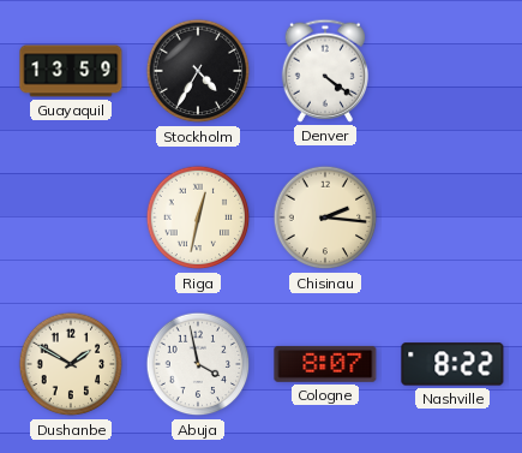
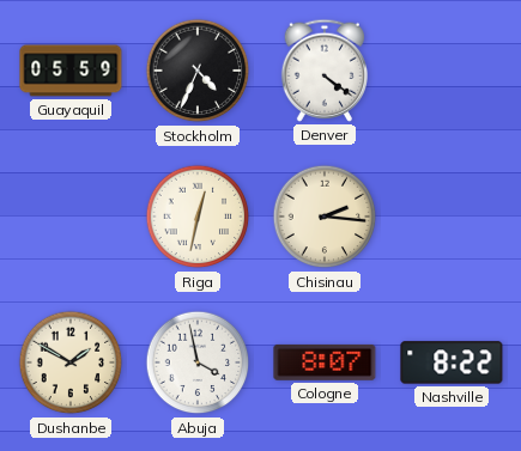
Guayaquil: 13:59 -> 05:59
Stockholm: 4:35 -> 4:34
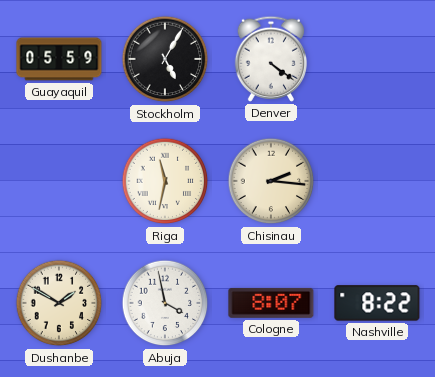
Stockholm: 4:34 -> 5:05
Riga: 12:32 -> 11:32
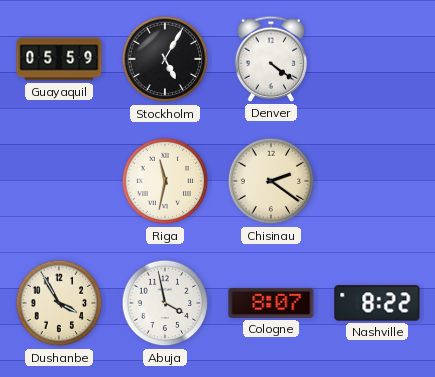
Chisinau: 2:16 -> 2:21
Dushanbe: 1:50 -> 3:55
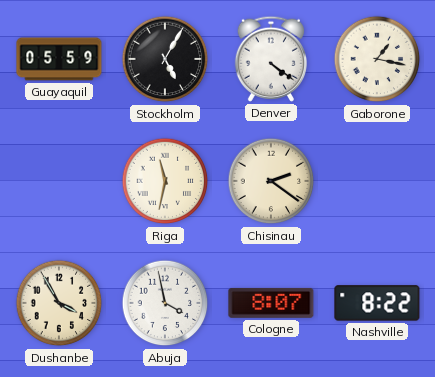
Gaborone: none -> 1:17
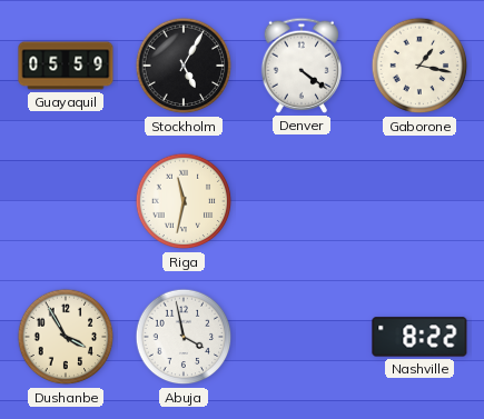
Chisinau: 2:21 -> none
Cologne: 8:07 -> none
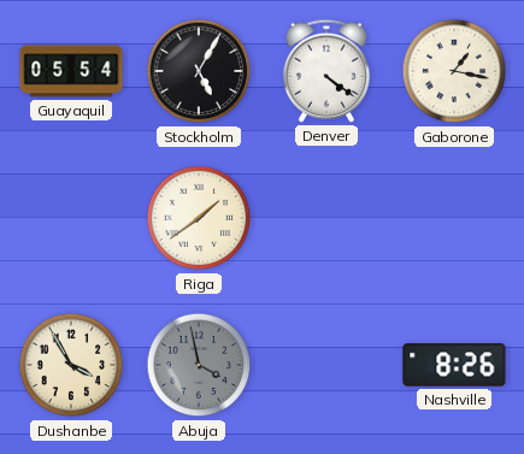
Guayaquil: 05:59 -> 05:54
Riga: 11:32 -> 1:39
Abuja dial: white -> grey
Nashville: 8:22 -> 8:26
